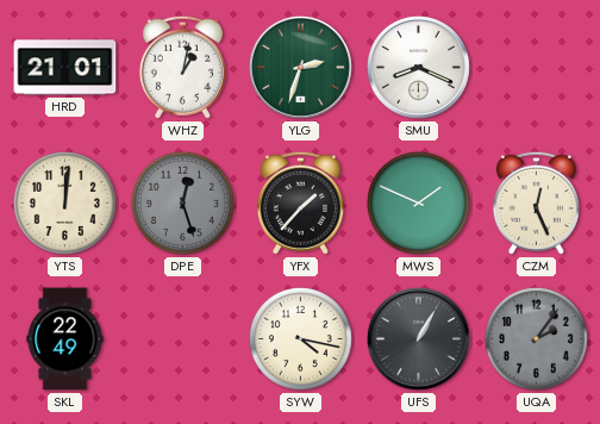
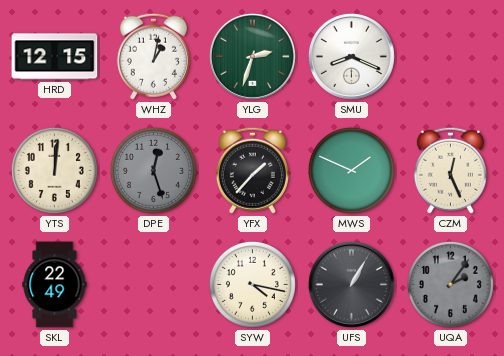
HRD: 21:01 -> 12:15
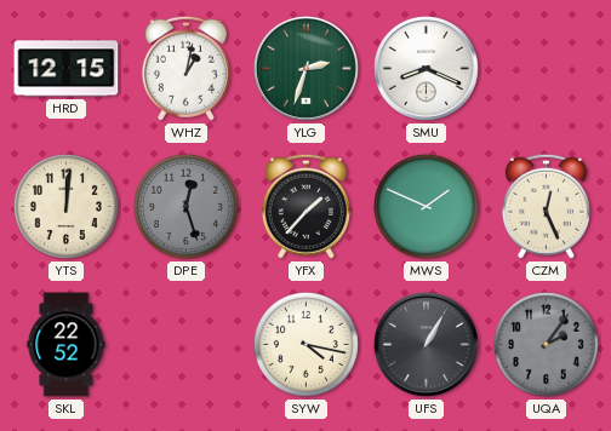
SKL: 22:49 -> 22:52
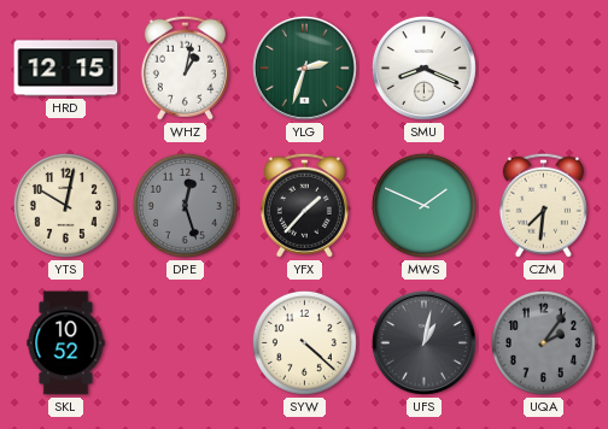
YTS: 12:01 -> 10:02
CZM: 12:26 -> 7:31
SKL: 22:52 -> 10:52
SYW: 4:17 -> 4:22
UFS: 1:05 -> 1:02
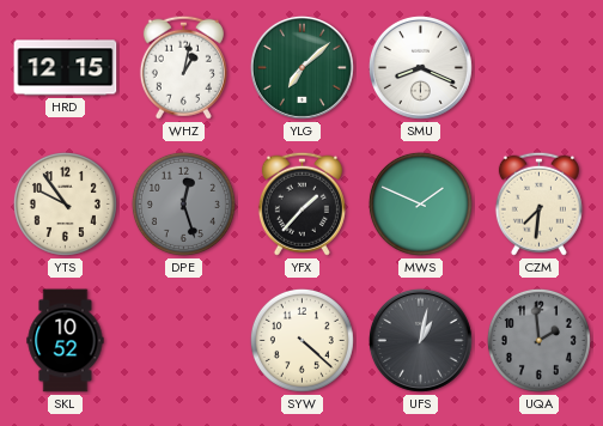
YLG: 2:33 -> 7:08
YTS: 10:02 -> 9:54
UQA: 2:06 -> 1:59
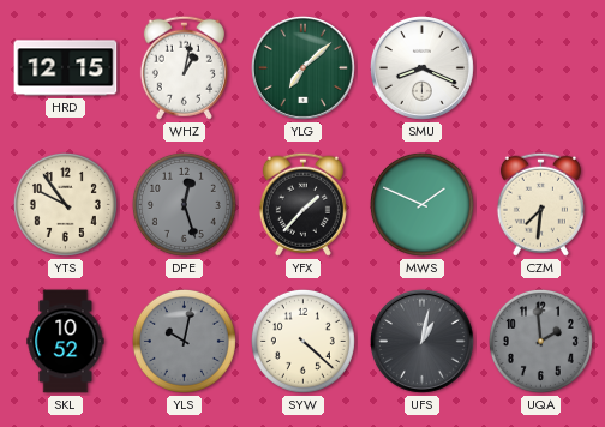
YLS: none -> 10:02
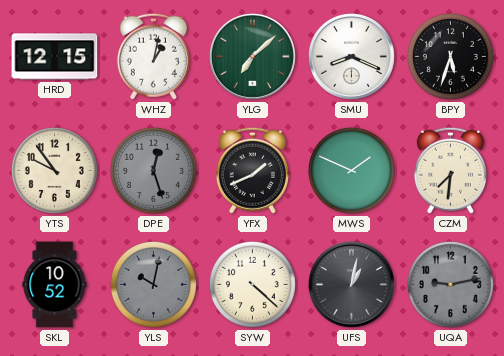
BPY: none -> 5:33
YFX: 1:37 -> 1:41
UQA: 1:59 -> 9:13
